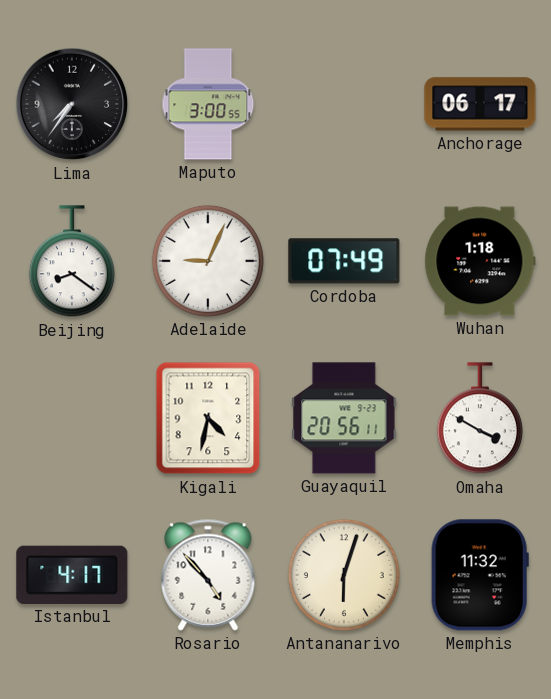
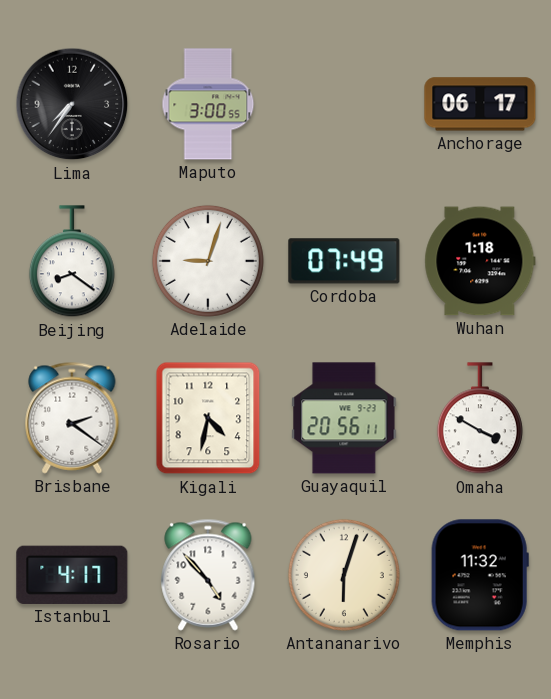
Adelaide: 9:04 -> 9:03
Brisbane: none -> 2:21
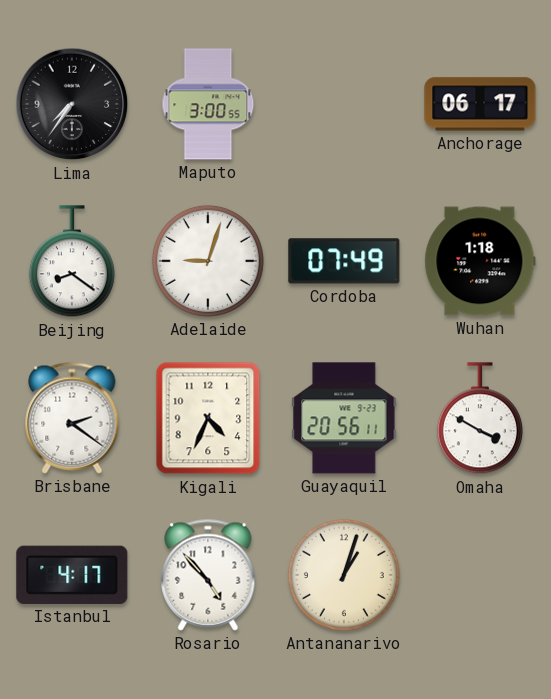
Kigali: 4:32 -> 4:34
Antananarivo: 6:03 -> 1:03
Memphis: 11:32 -> none
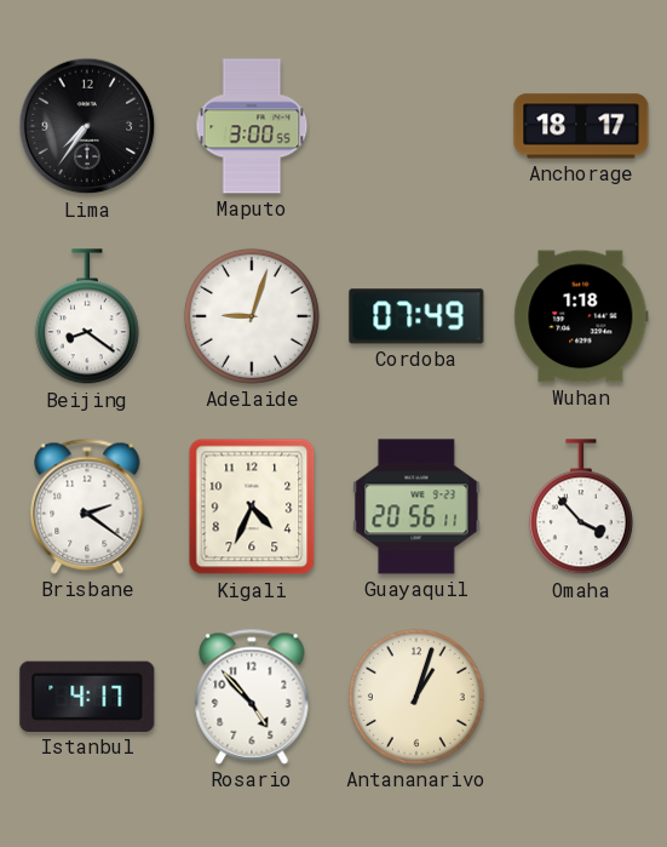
Anchorage: 06:17 -> 18:17
Omaha: 3:50 -> 3:53
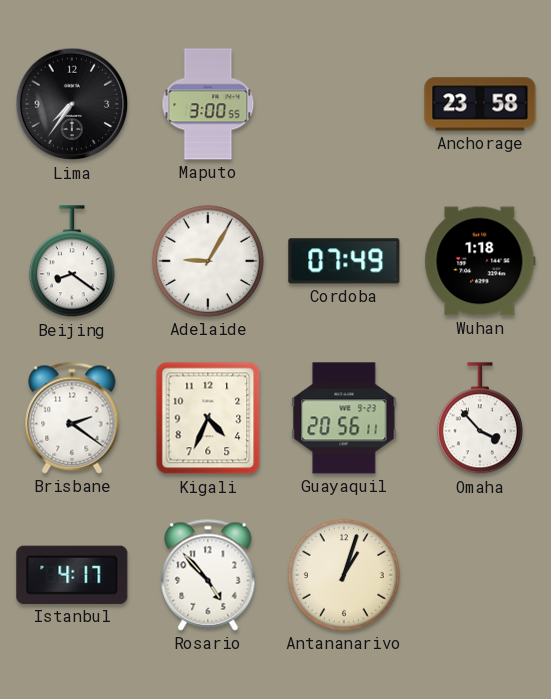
Anchorage: 18:17 -> 23:58
Adelaide: 9:03 -> 9:05
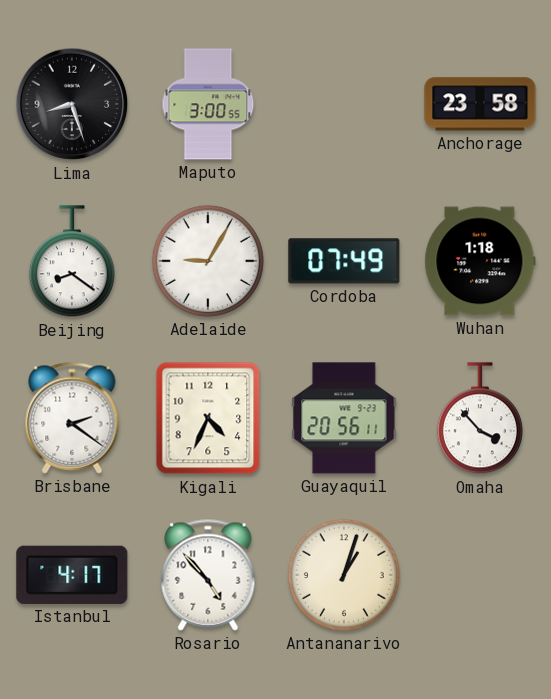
Lima: 7:36 -> 8:27
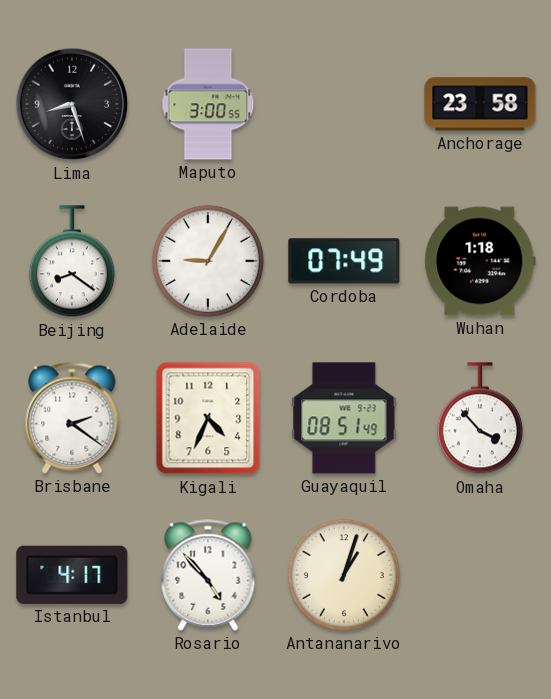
Guayaquil: 20:56 -> 08:51
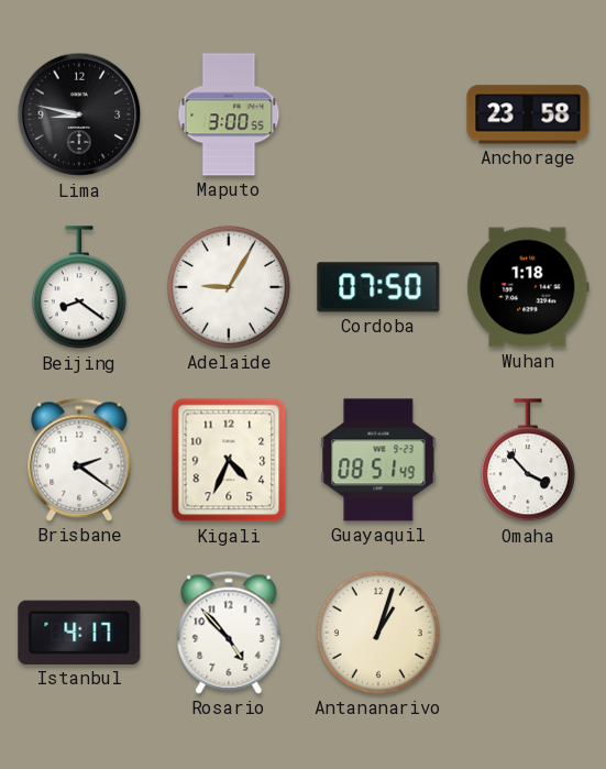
Lima: 8:27 -> 8:47
Cordoba: 07:49 -> 07:50
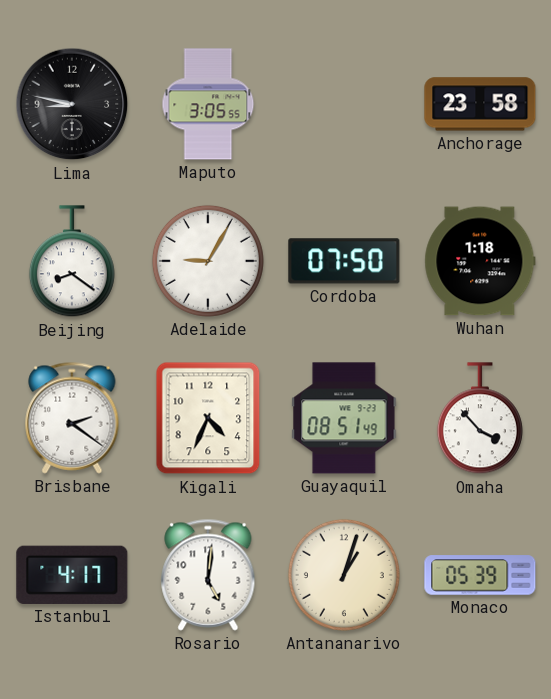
Maputo: 3:00 -> 3:05
Rosario: 4:53 -> 5:01
Monaco: none -> 05:39
